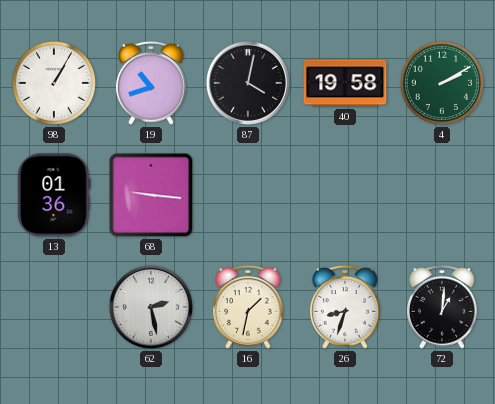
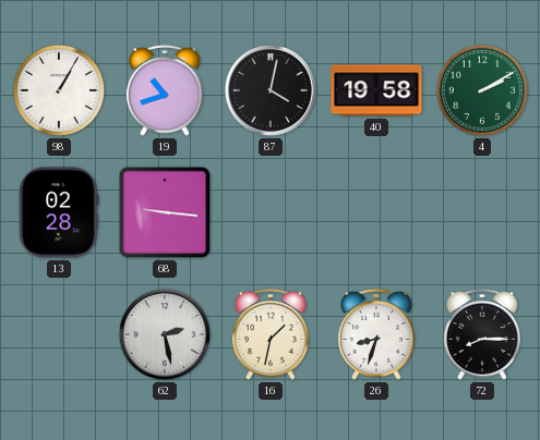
13: 01:36 -> 02:28
72: 1:01 -> 8:15
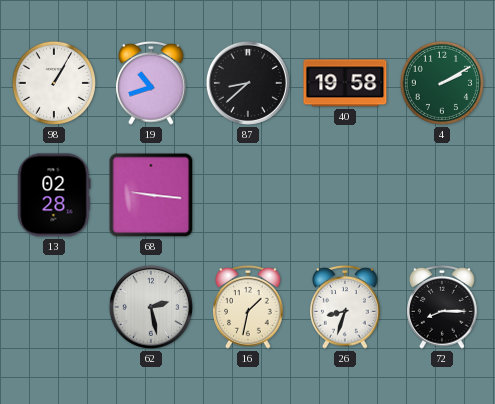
87: 4:02 -> 8:38
